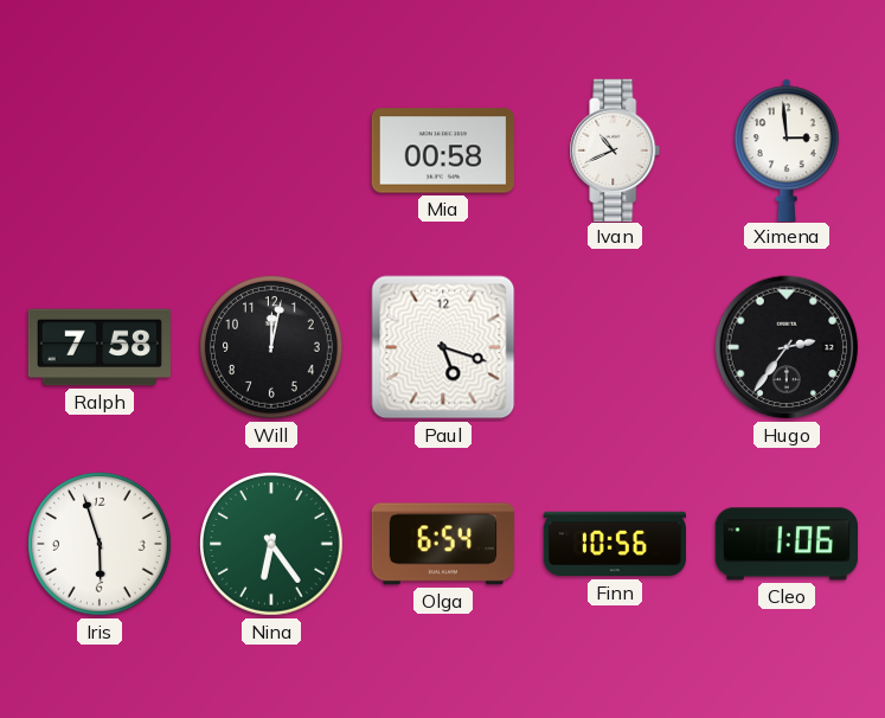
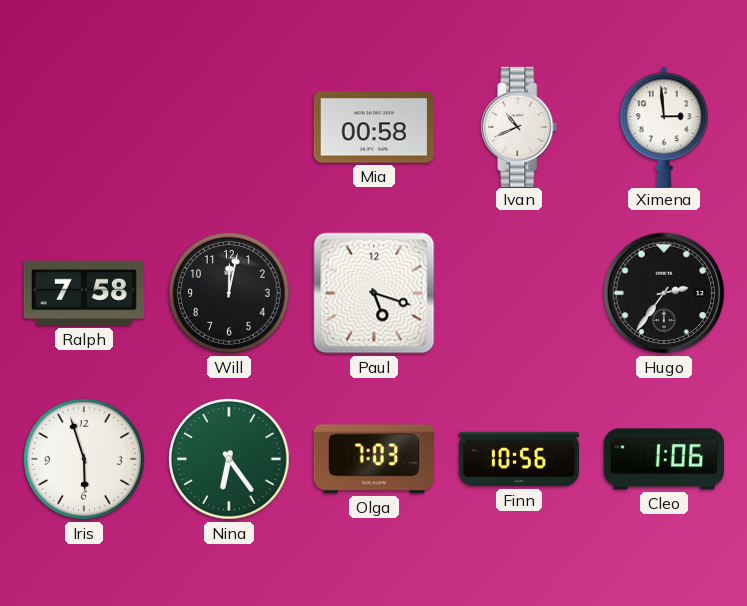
Olga: 6:54 -> 7:03
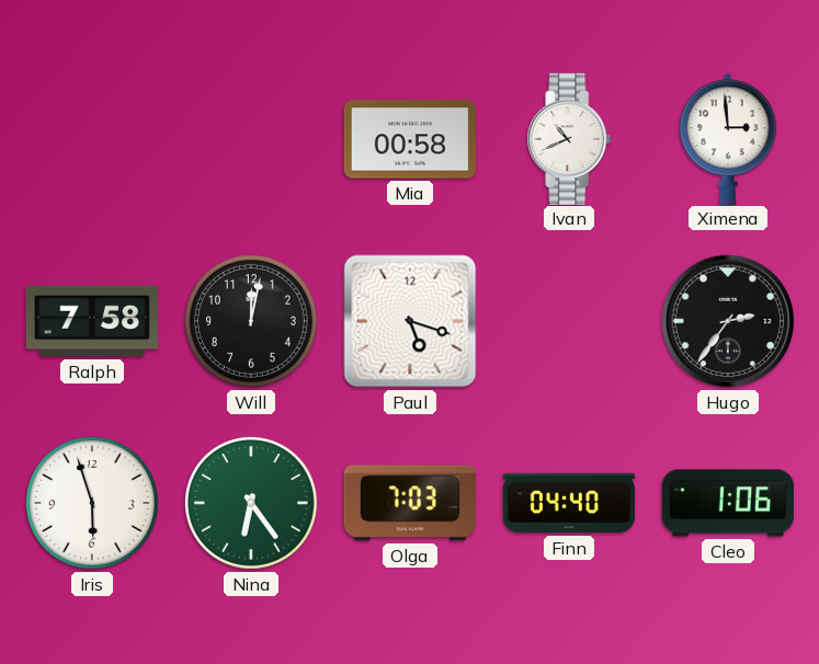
Finn: 10:56 -> 04:40
